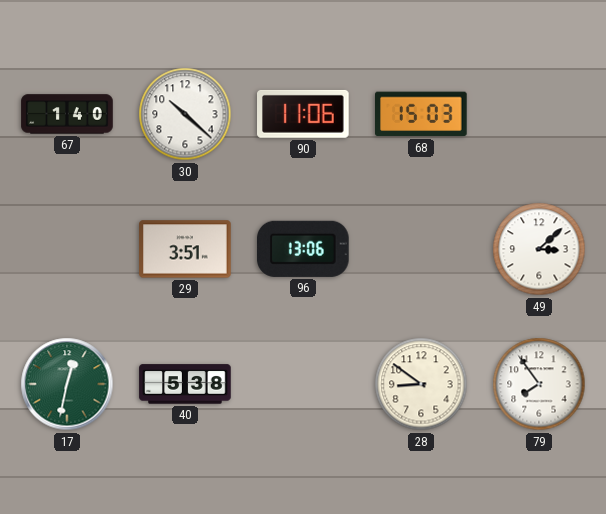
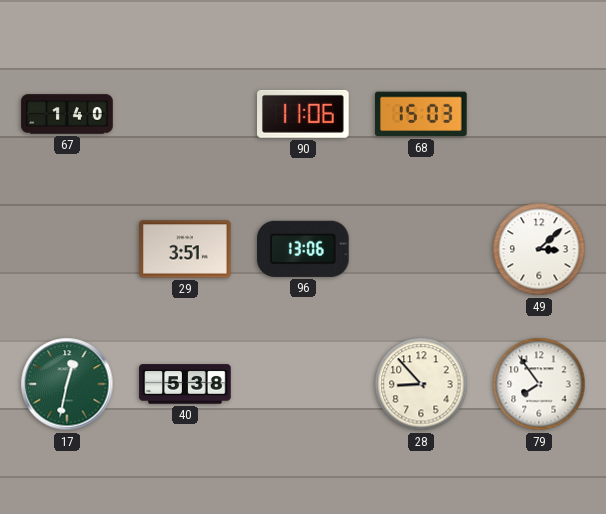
30: 10:22 -> none
28: 8:51 -> 8:53
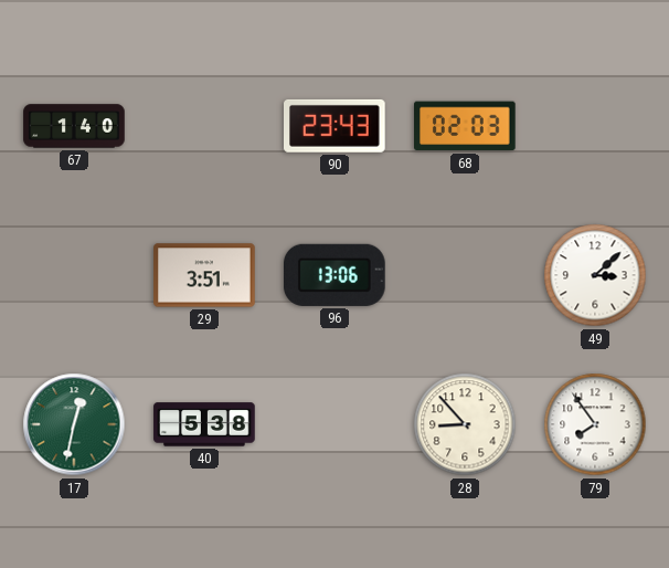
90: 11:06 -> 23:43
68: 15:03 -> 02:03
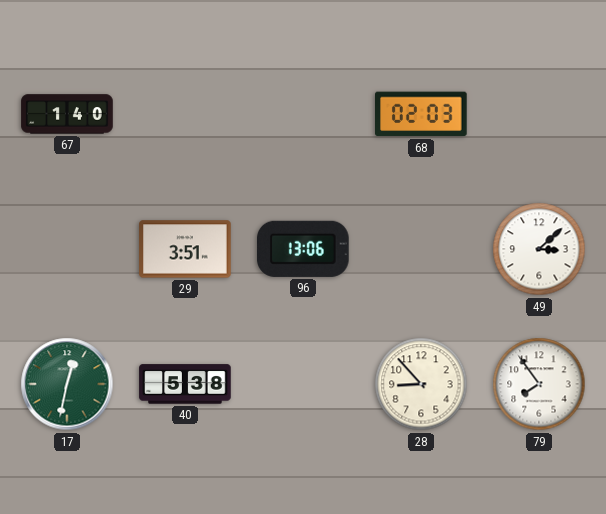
90: 23:43 -> none
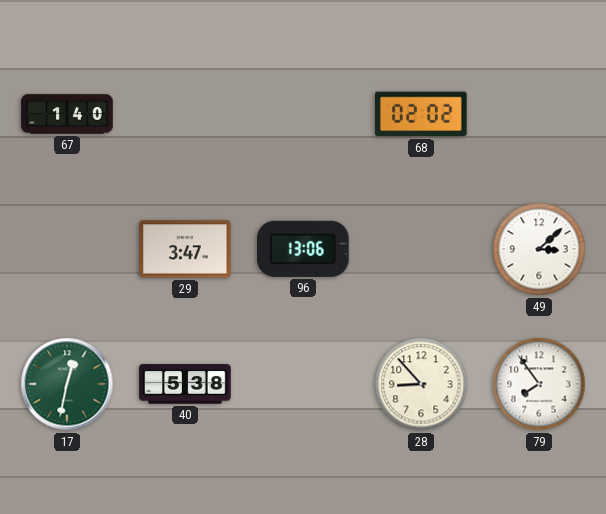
68: 02:03 -> 02:02
29: 3:51 -> 3:47
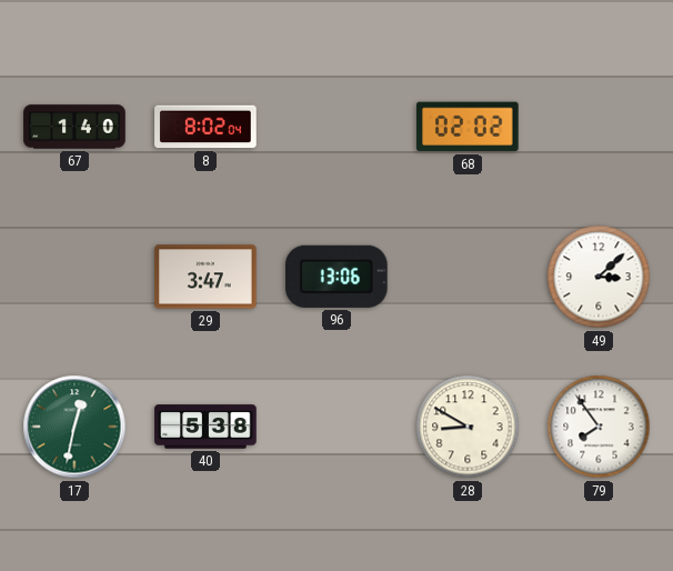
8: none -> 8:02
28: 8:53 -> 8:50
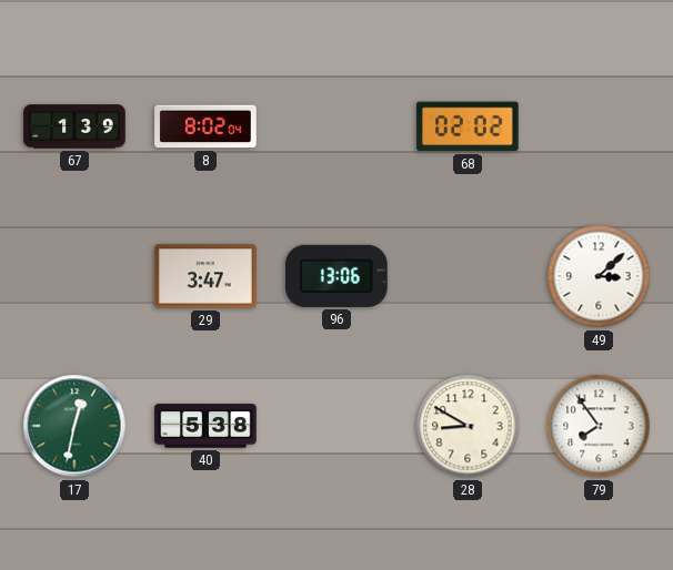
67: 1:40 -> 1:39
